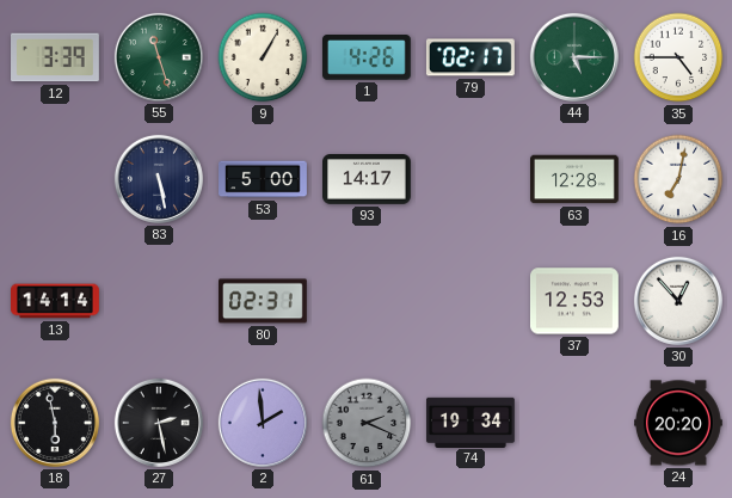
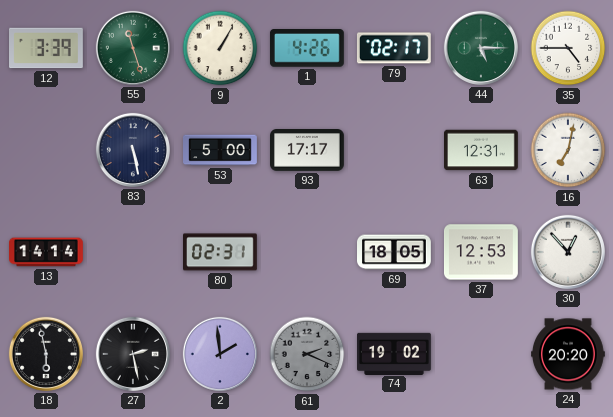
93: 14:17 -> 17:17
63: 12:28 -> 12:31
69: none -> 18:05
74: 19:34 -> 19:02
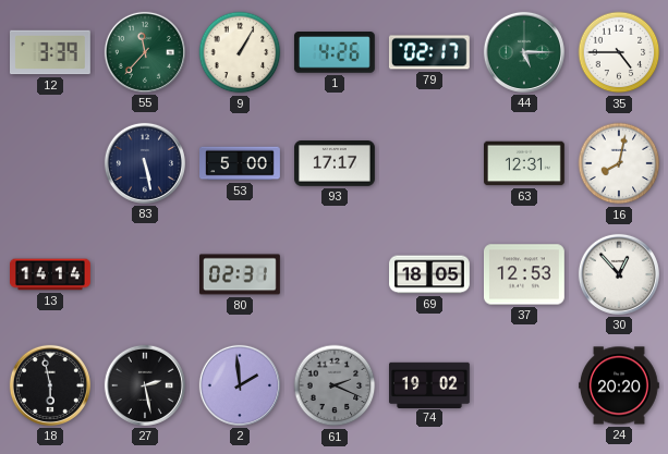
55: 11:27 -> 11:37
16: 7:02 -> 8:02
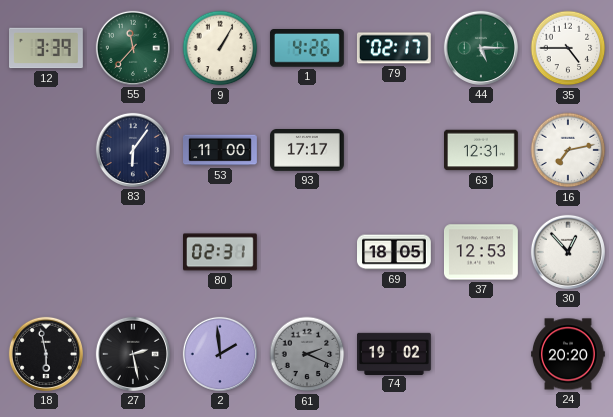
83: 5:28 -> 6:06
53: 5:00 -> 11:00
16: 8:02 -> 7:13
13: 14:14 -> none
